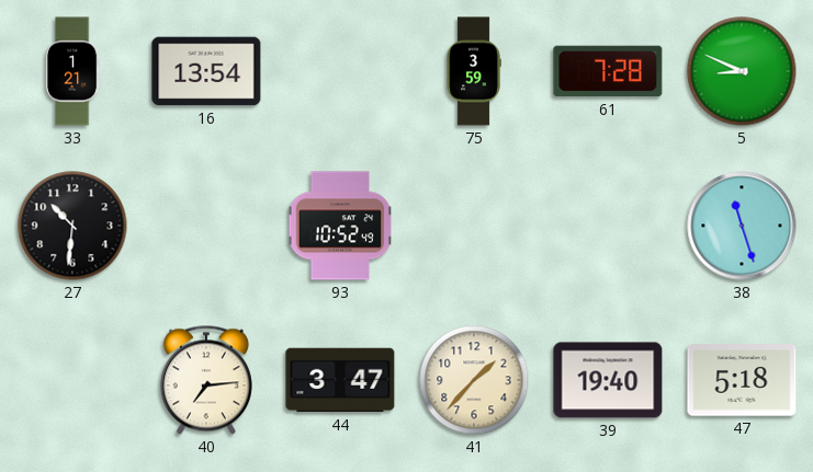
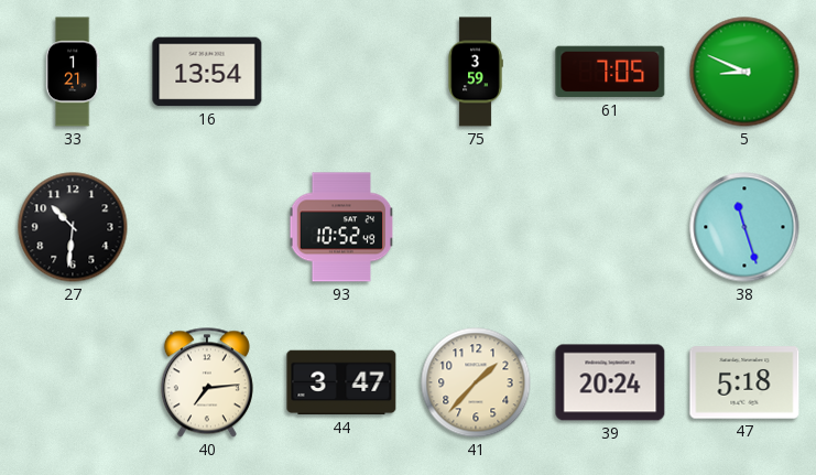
61: 7:28 -> 7:05
39: 19:40 -> 20:24
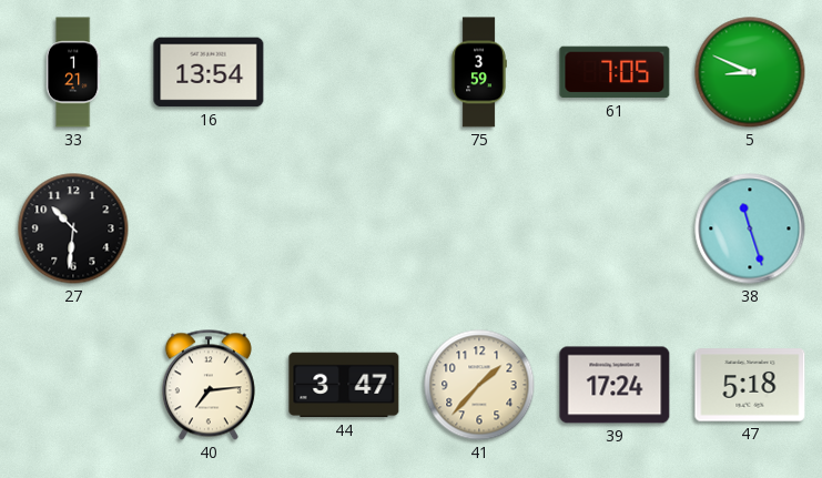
93: 10:52 -> none
39: 20:24 -> 17:24
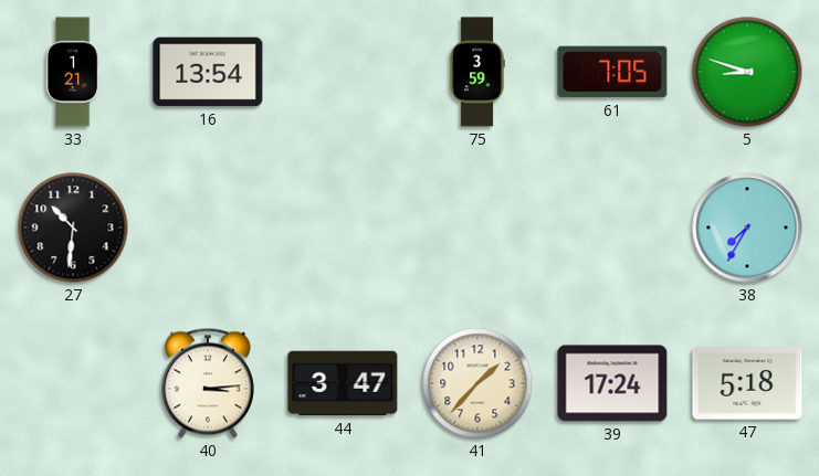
5: 8:49 -> 8:48
38: 11:27 -> 7:35
40: 7:14 -> 3:14
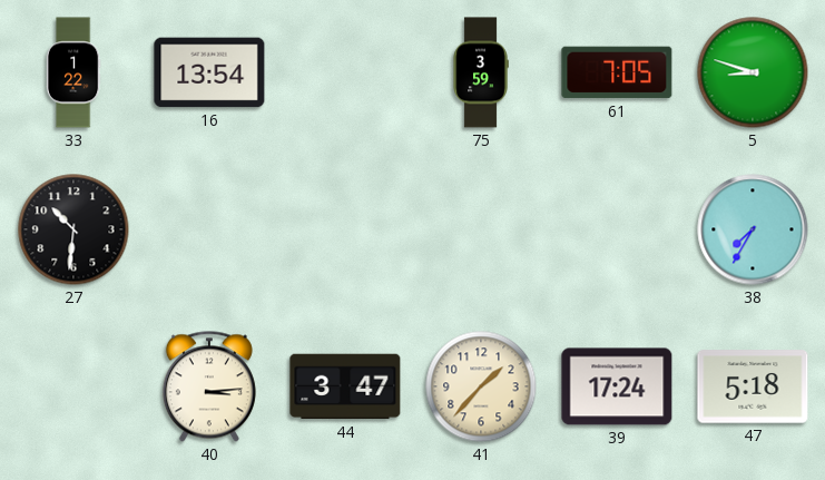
33: 1:21 -> 1:22
